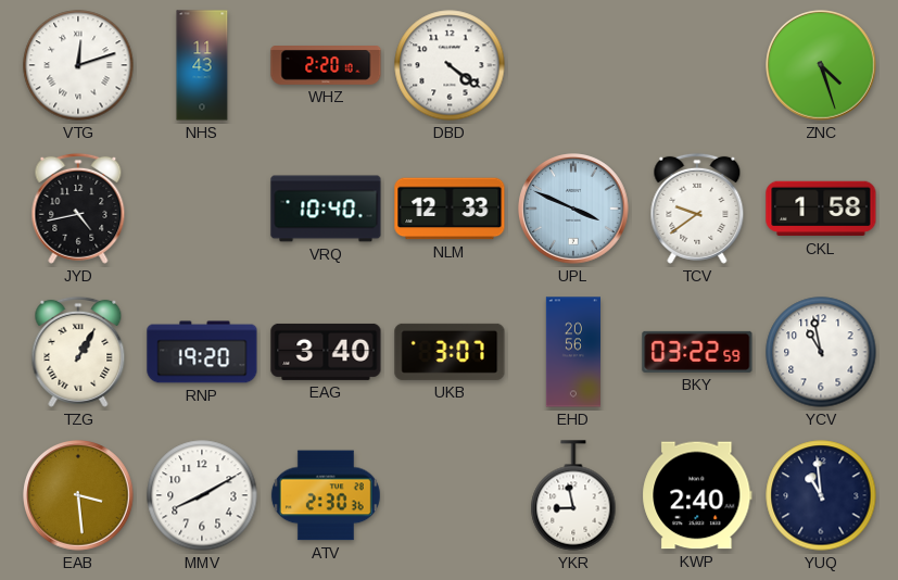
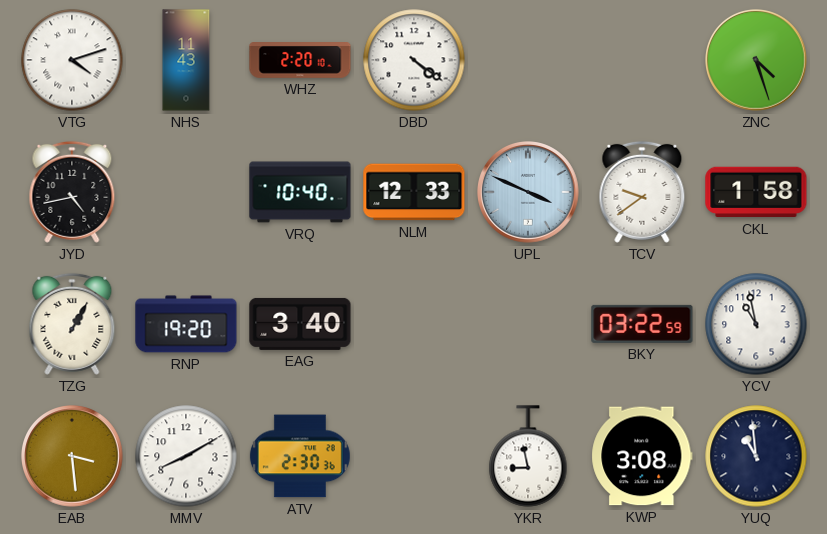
VTG: 12:12 -> 4:12
UKB: 3:07 -> none
EHD: 20:56 -> none
KWP: 2:40 -> 3:08
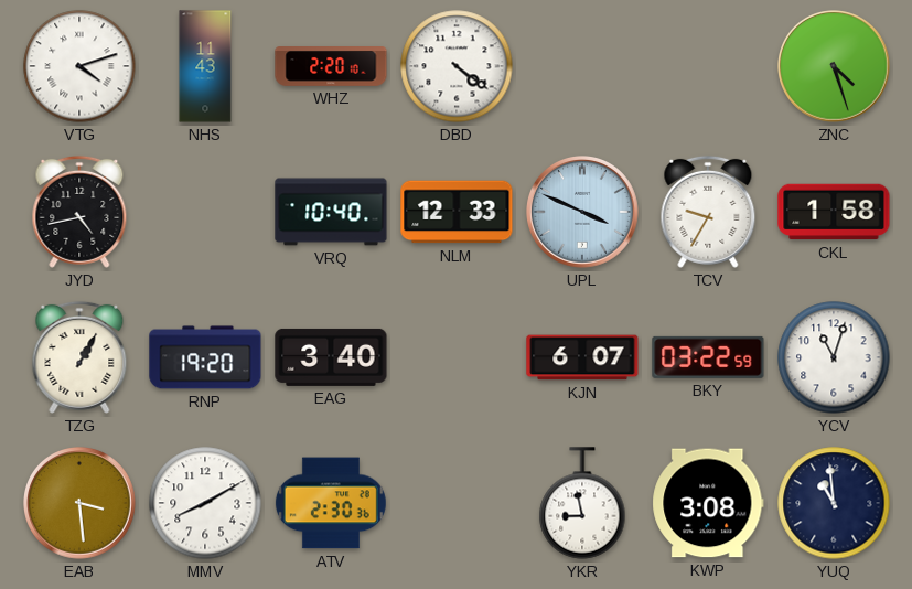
TCV: 9:39 -> 9:35
KJN: none -> 6:07
YCV: 10:58 -> 11:03
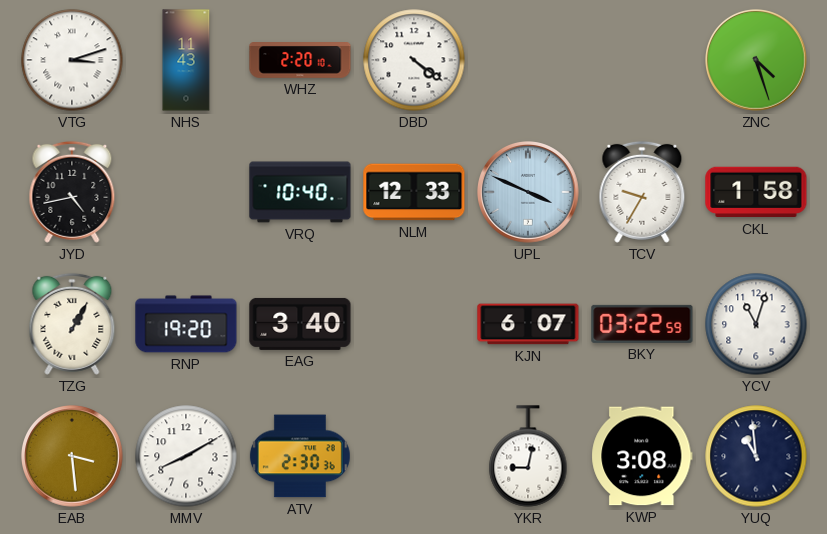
VTG: 4:12 -> 3:12
YKR: 8:58 -> 9:02
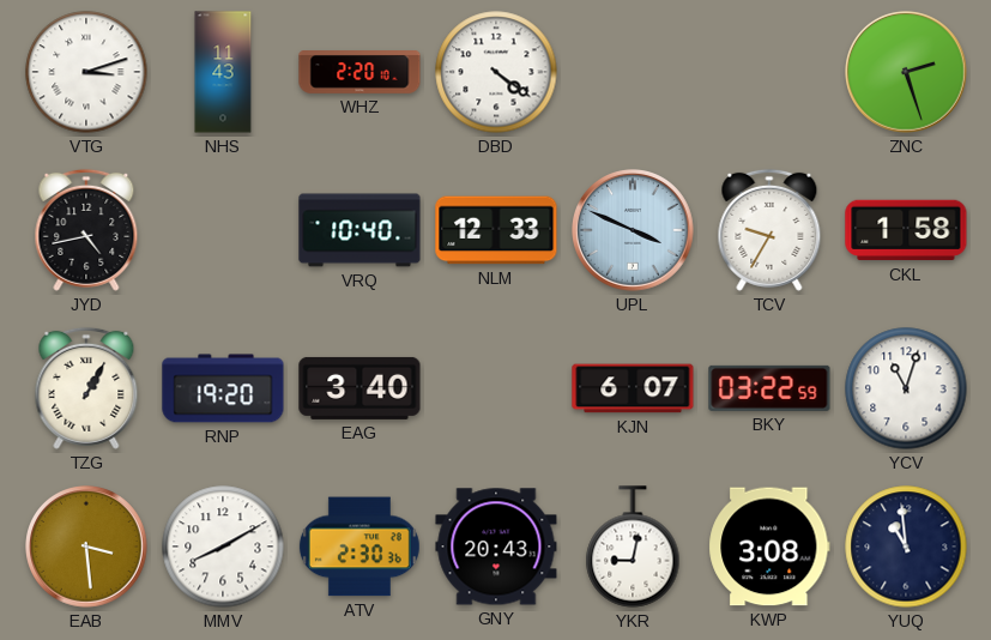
ZNC: 4:27 -> 2:27
GNY: none -> 20:43
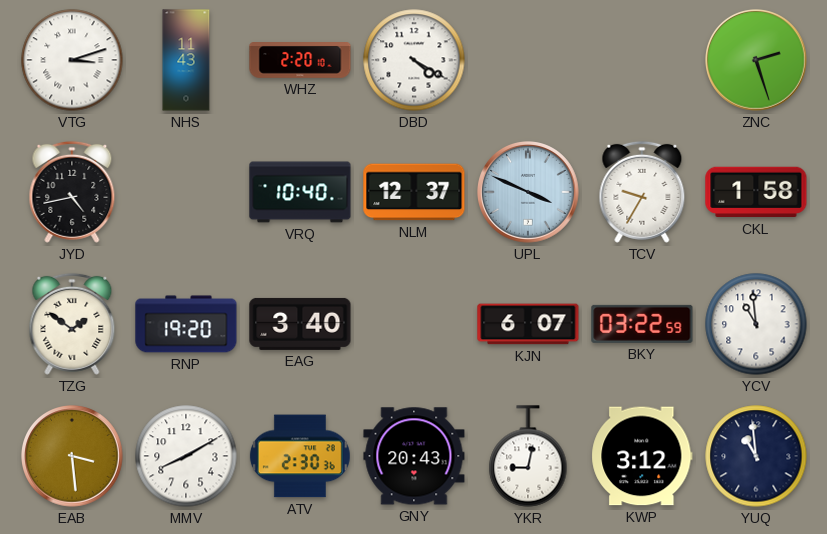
DBD: 4:21 -> 4:20
NLM: 12:33 -> 12:37
TZG: 1:05 -> 1:51
YCV: 11:03 -> 10:59
KWP: 3:08 -> 3:12
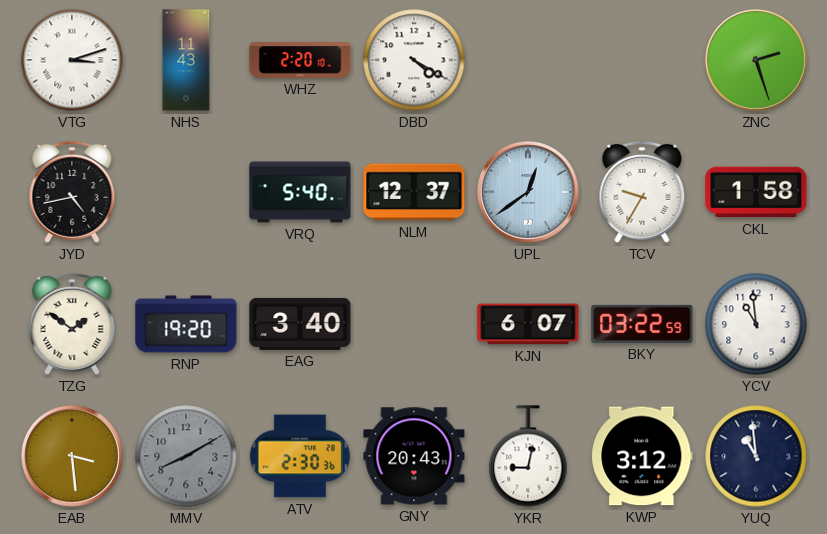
VRQ: 10:40 -> 5:40
UPL: 3:49 -> 12:39
MMV dial: white -> grey
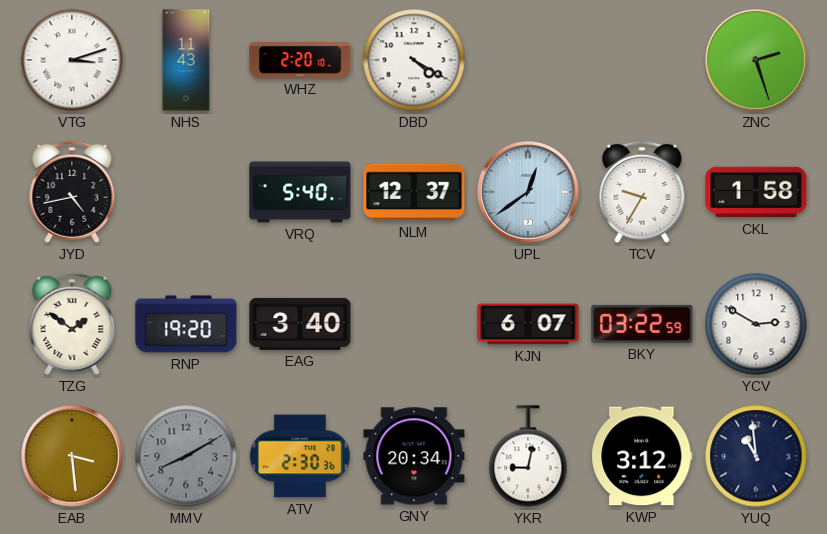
YCV: 10:59 -> 2:50
GNY: 20:43 -> 20:34
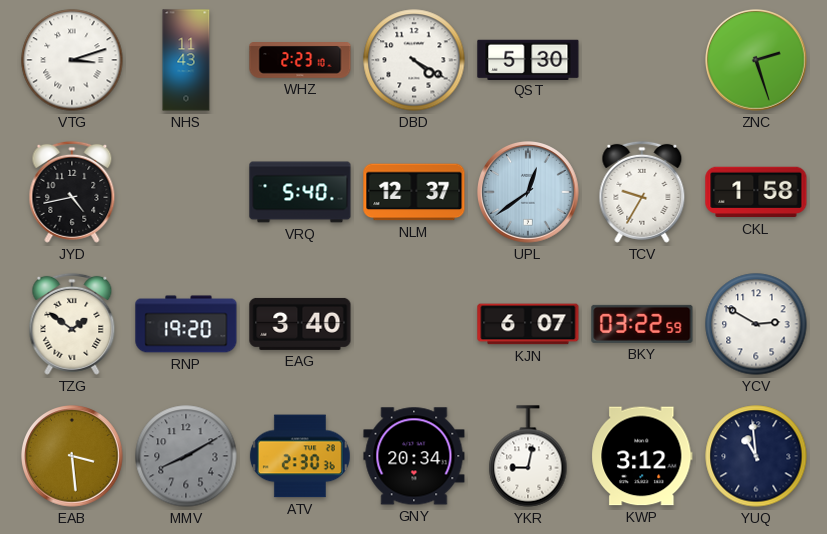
WHZ: 2:20 -> 2:23
QST: none -> 5:30
